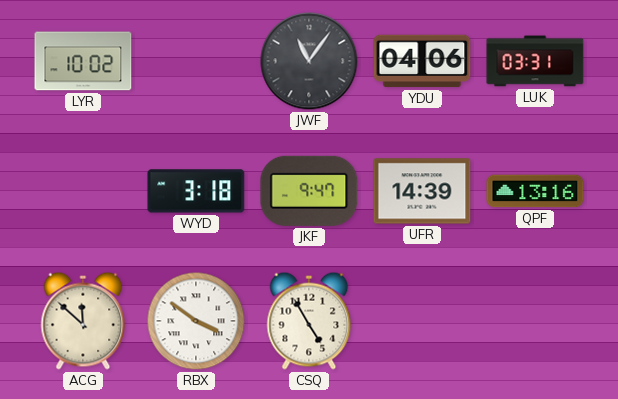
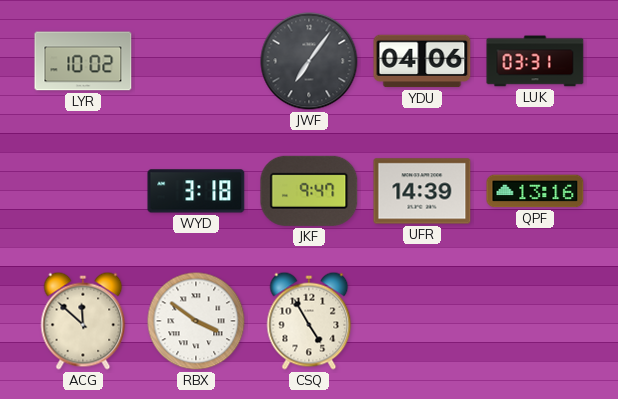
JWF: 11:06 -> 7:06
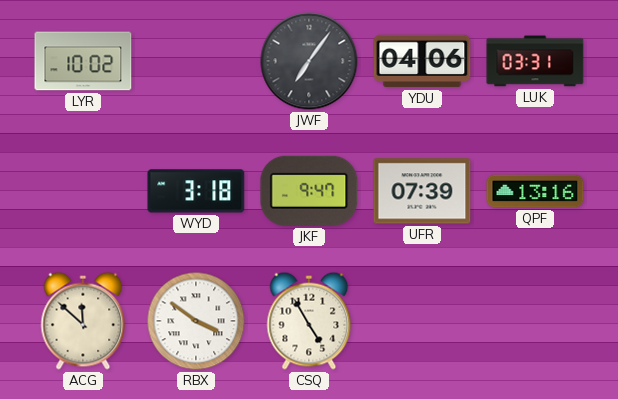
UFR: 14:39 -> 07:39
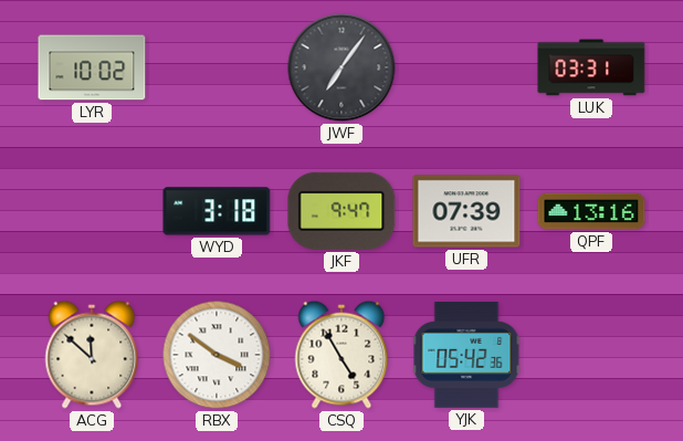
YDU: 04:06 -> none
YJK: none -> 05:42
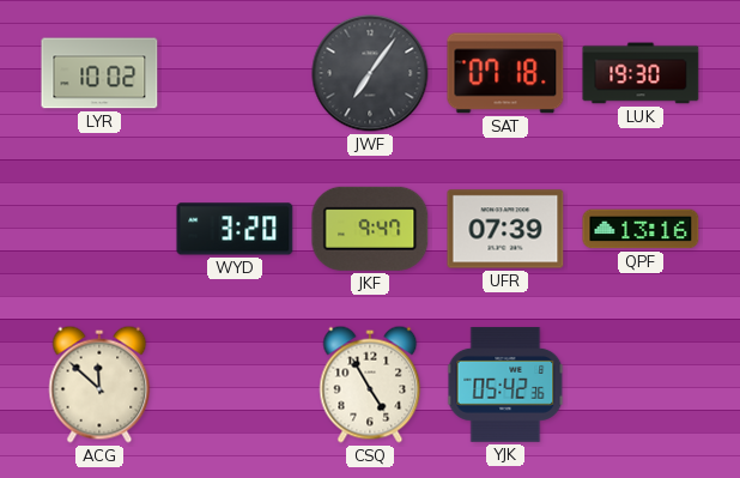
SAT: none -> 07:18
LUK: 03:31 -> 19:30
WYD: 3:18 -> 3:20
RBX: 3:51 -> none
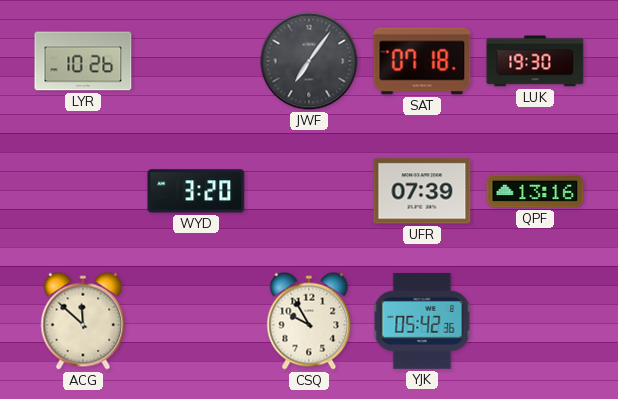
LYR: 10:02 -> 10:26
JKF: 9:47 -> none
CSQ: 4:55 -> 9:55
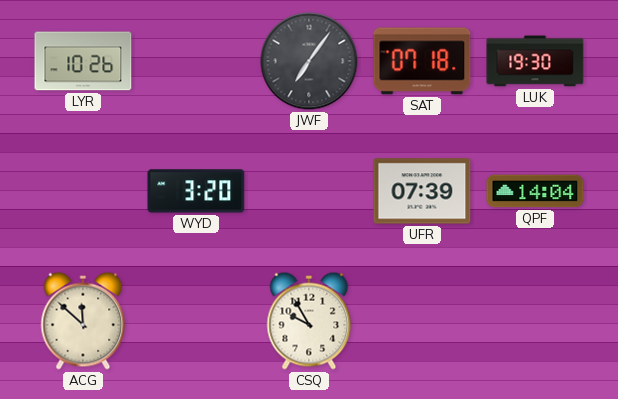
QPF: 13:16 -> 14:04
YJK: 05:42 -> none
